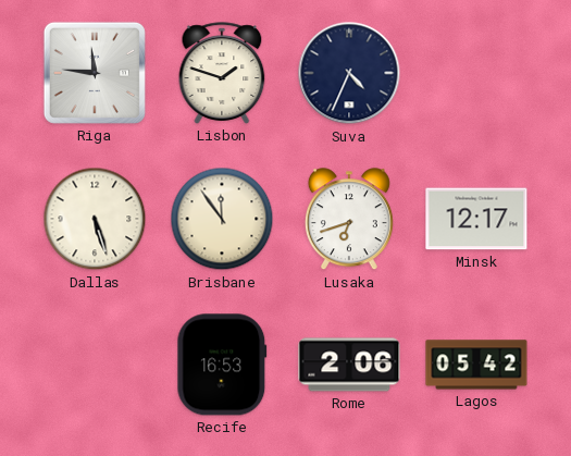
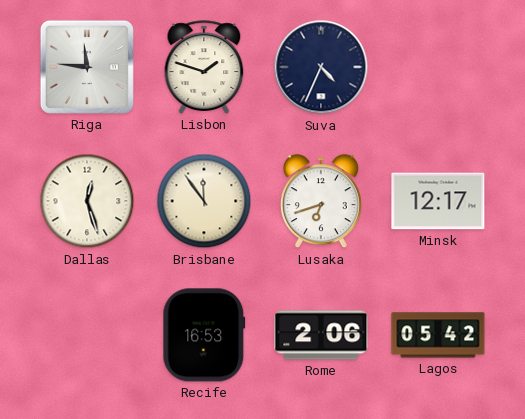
Dallas: 5:27 -> 12:27
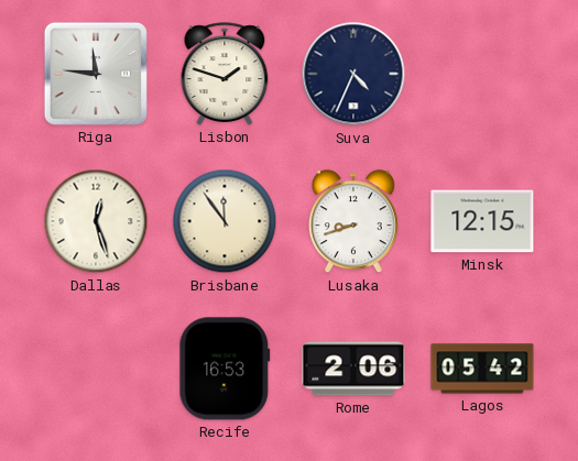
Lusaka: 6:42 -> 8:42
Minsk: 12:17 -> 12:15
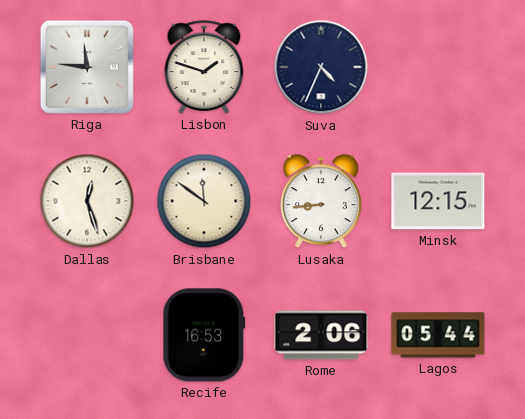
Brisbane: 11:54 -> 11:51
Lusaka: 8:42 -> 8:44
Lagos: 05:42 -> 05:44
